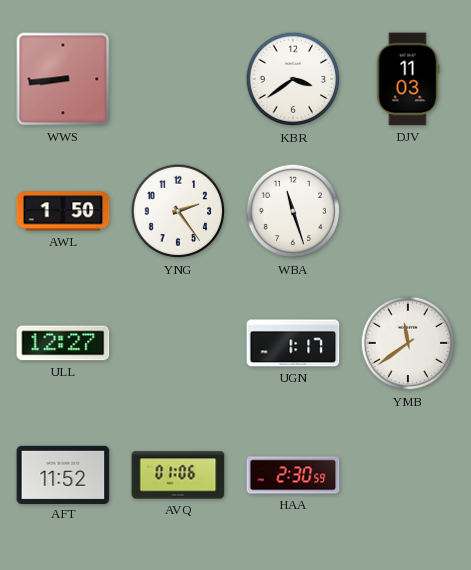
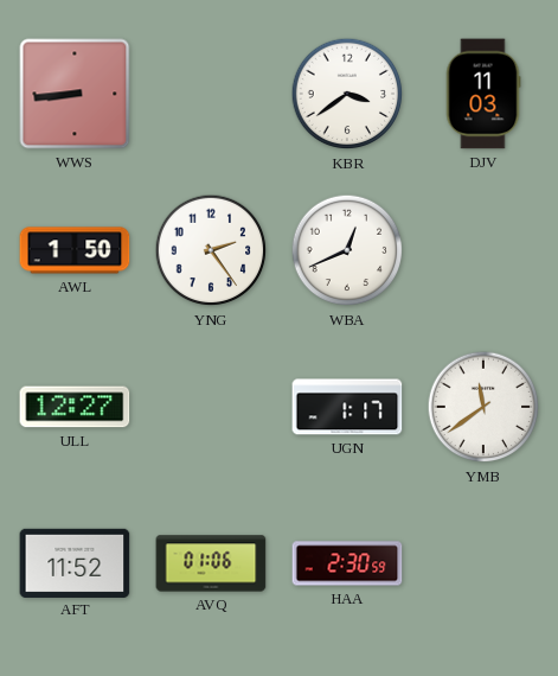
WBA: 11:27 -> 12:41
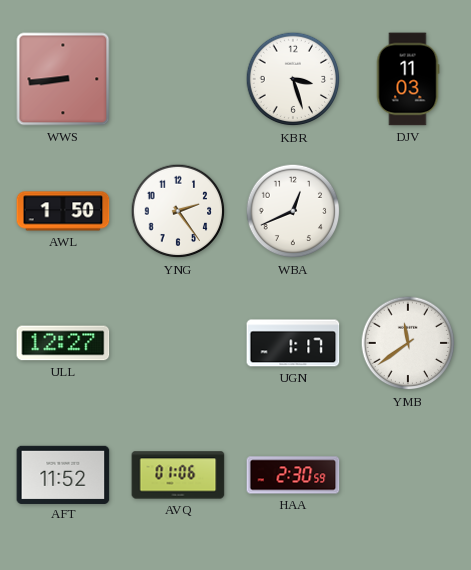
KBR: 3:39 -> 3:27
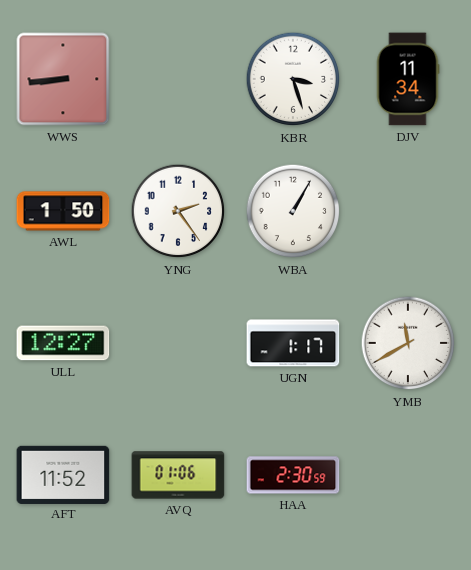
DJV: 11:03 -> 11:34
WBA: 12:41 -> 1:05
YMB: 11:39 -> 11:40
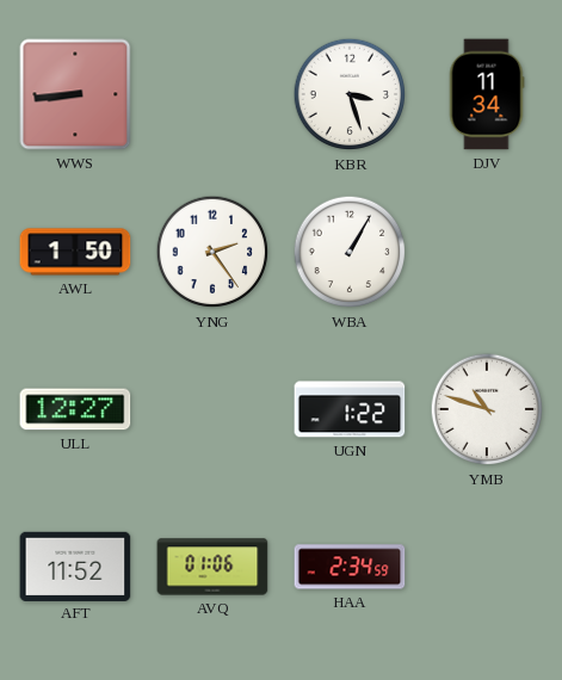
UGN: 1:17 -> 1:22
YMB: 11:40 -> 10:48
HAA: 2:30 -> 2:34
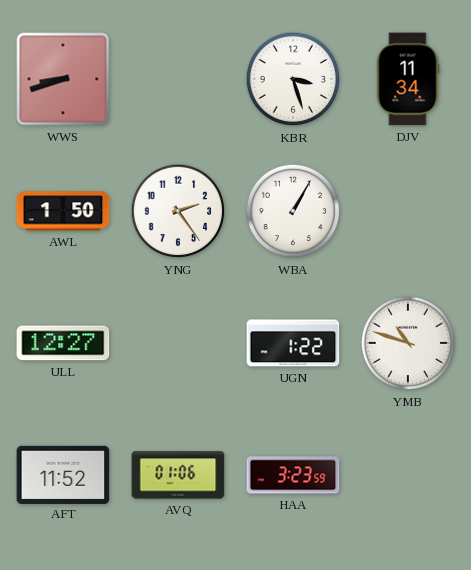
WWS: 8:44 -> 8:42
HAA: 2:34 -> 3:23
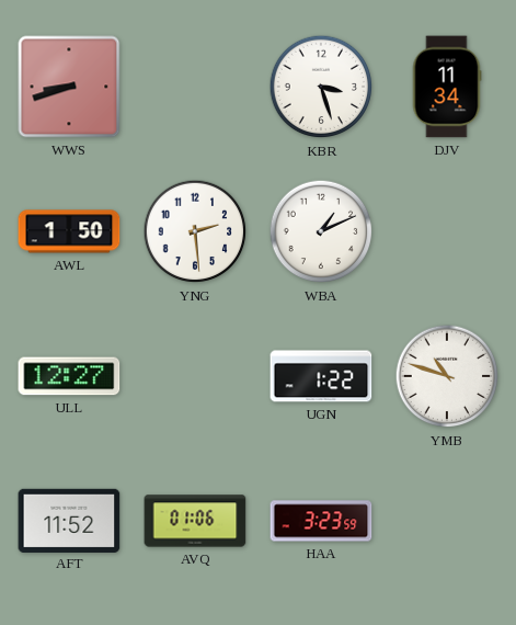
YNG: 2:24 -> 2:29
WBA: 1:05 -> 1:11
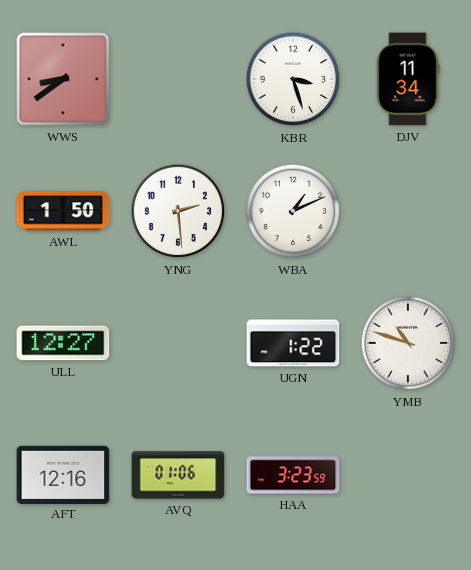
WWS: 8:42 -> 8:39
AFT: 11:52 -> 12:16
